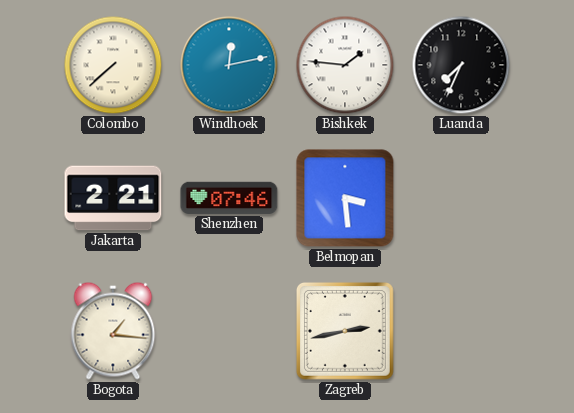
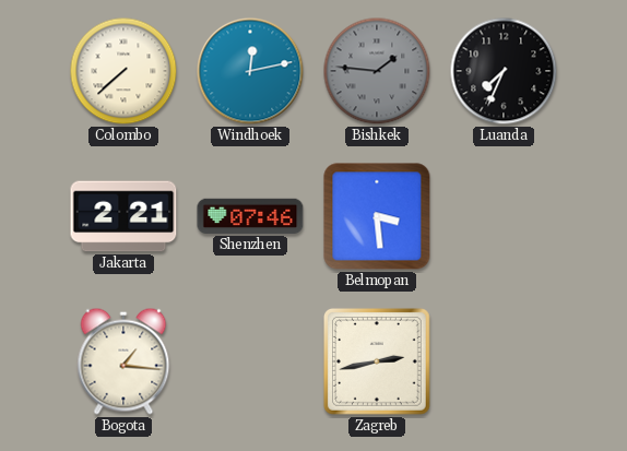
Bishkek dial: white -> grey
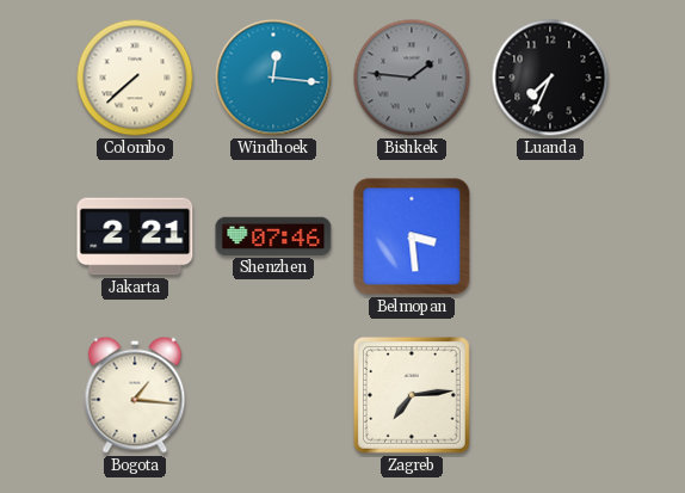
Windhoek: 12:13 -> 12:16
Zagreb: 2:43 -> 7:14
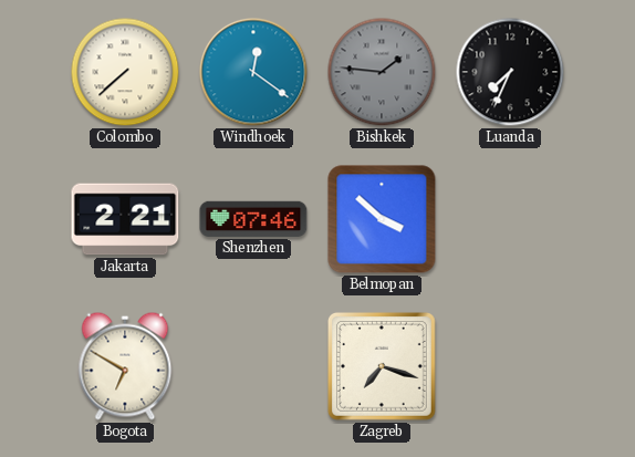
Windhoek: 12:16 -> 12:21
Belmopan: 3:29 -> 3:52
Bogota: 1:16 -> 6:50
Zagreb: 7:14 -> 7:18
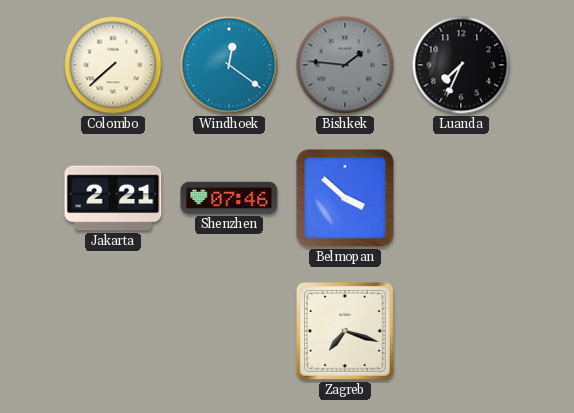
Bogota: 6:50 -> none
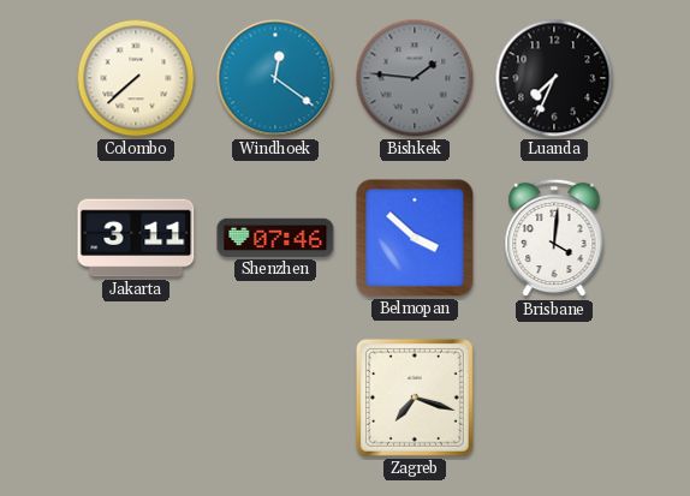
Jakarta: 2:21 -> 3:11
Brisbane: none -> 4:01
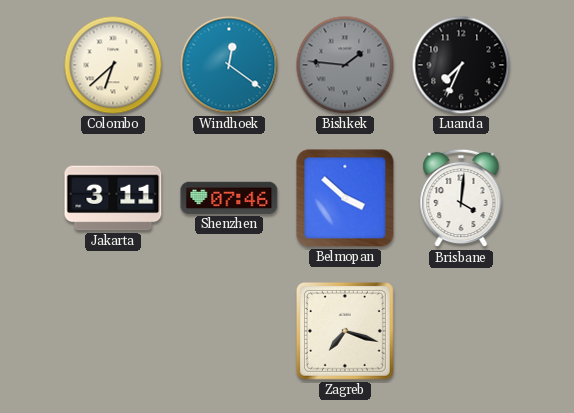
Colombo: 7:38 -> 6:38
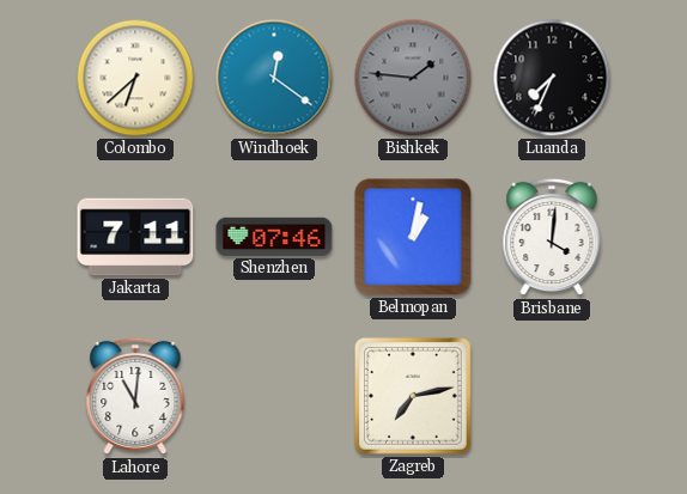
Jakarta: 3:11 -> 7:11
Belmopan: 3:52 -> 1:02
Lahore: none -> 11:01
Zagreb: 7:18 -> 7:13
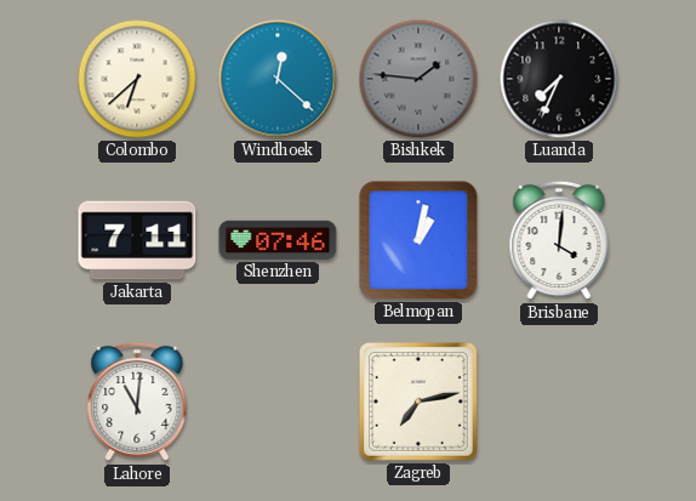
Windhoek: 12:21 -> 12:22
